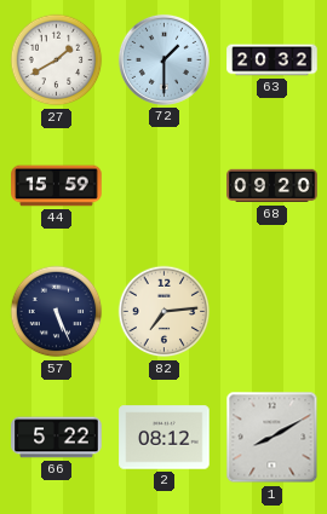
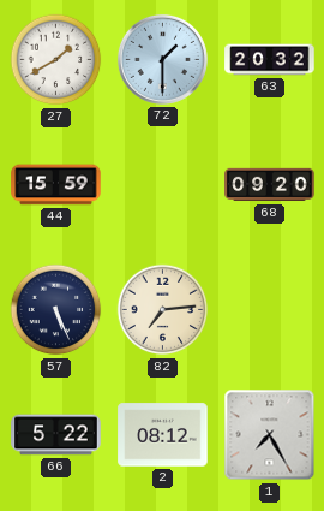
1: 8:10 -> 7:25
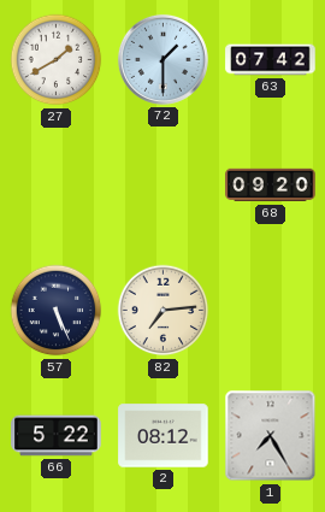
63: 20:32 -> 07:42
44: 15:59 -> none
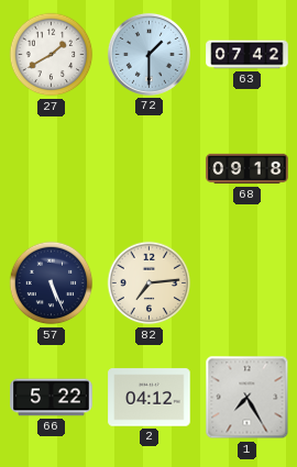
68: 09:20 -> 09:18
2: 08:12 -> 04:12
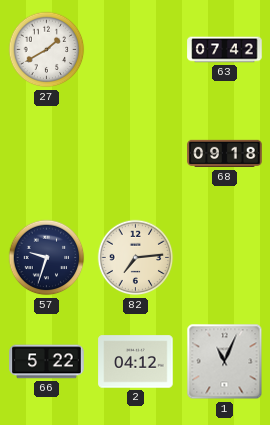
72: 1:30 -> none
57: 5:26 -> 9:33
1: 7:25 -> 11:04
